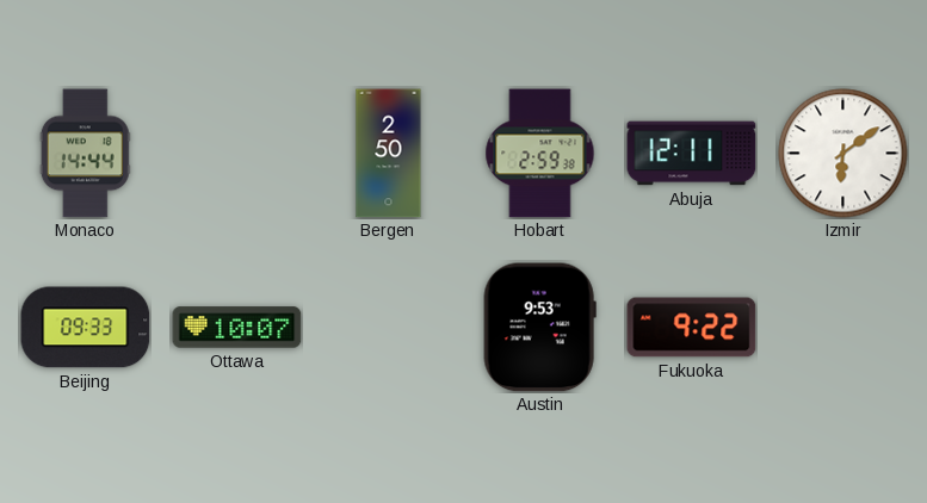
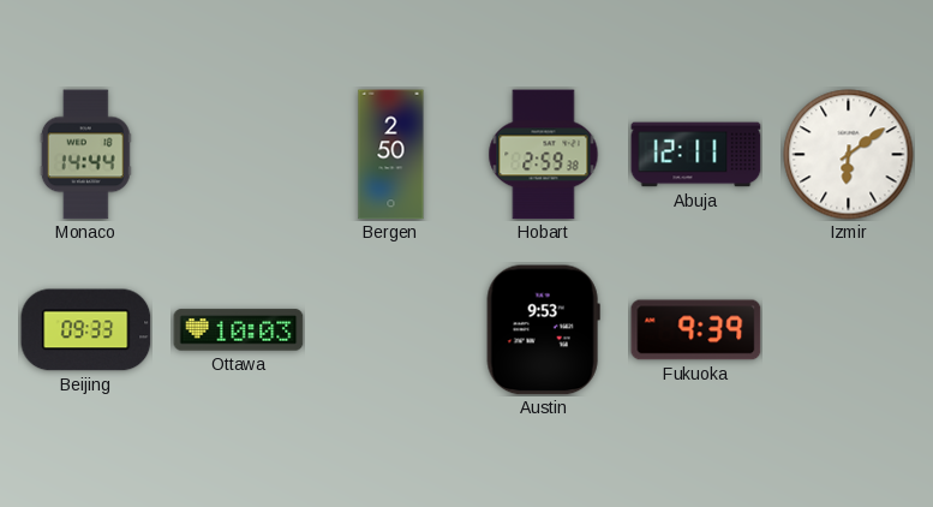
Ottawa: 10:07 -> 10:03
Fukuoka: 9:22 -> 9:39
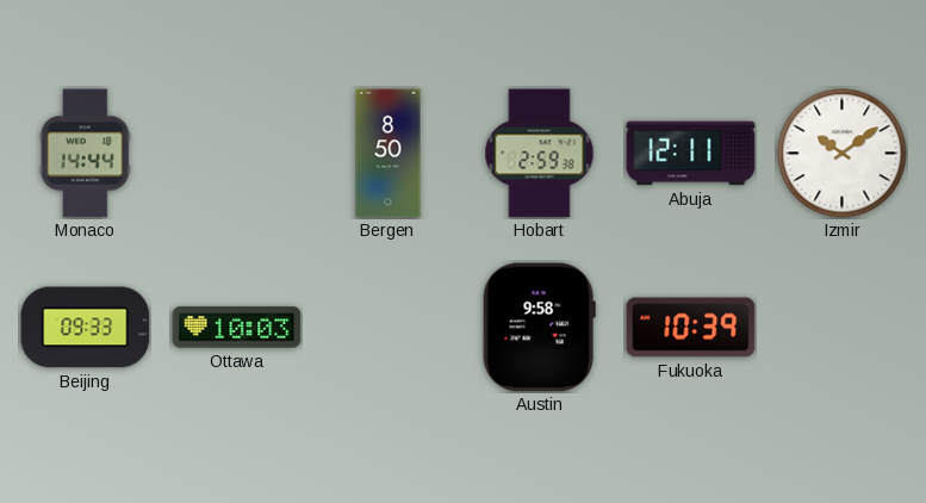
Bergen: 2:50 -> 8:50
Izmir: 6:09 -> 10:09
Austin: 9:53 -> 9:58
Fukuoka: 9:39 -> 10:39
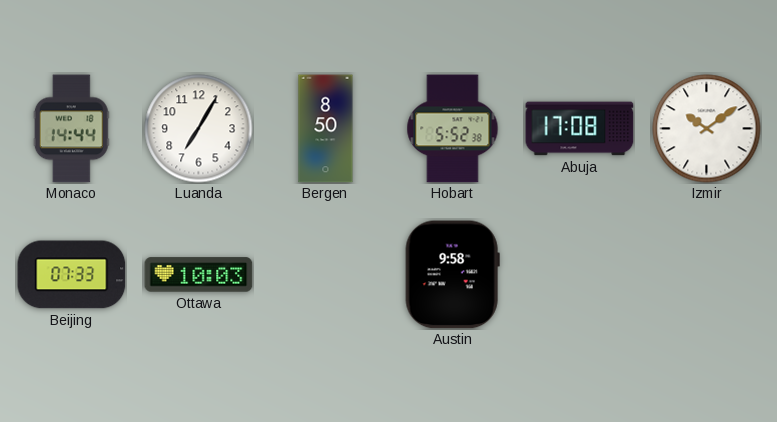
Luanda: none -> 7:05
Hobart: 2:59 -> 5:52
Abuja: 12:11 -> 17:08
Beijing: 09:33 -> 07:33
Fukuoka: 10:39 -> none
